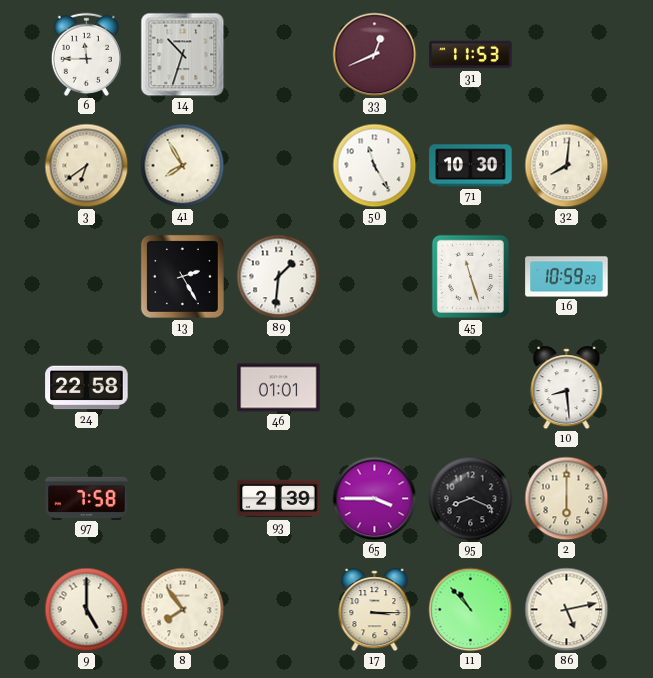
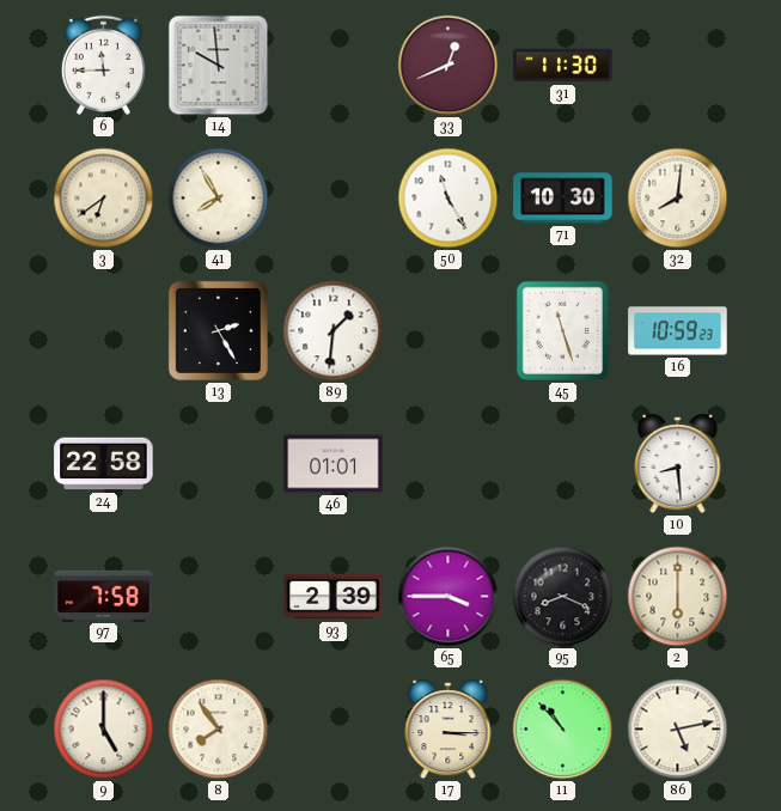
14: 10:33 -> 9:59
31: 11:53 -> 11:30
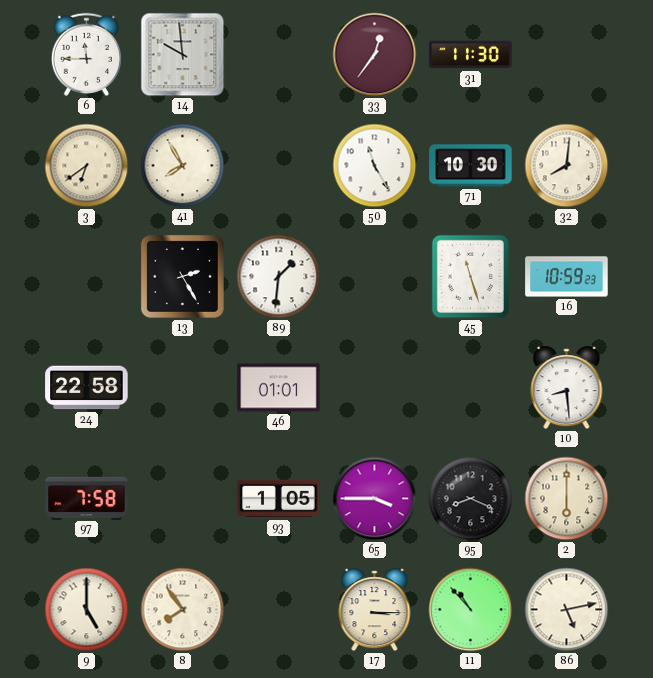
33: 12:41 -> 12:36
93: 2:39 -> 1:05
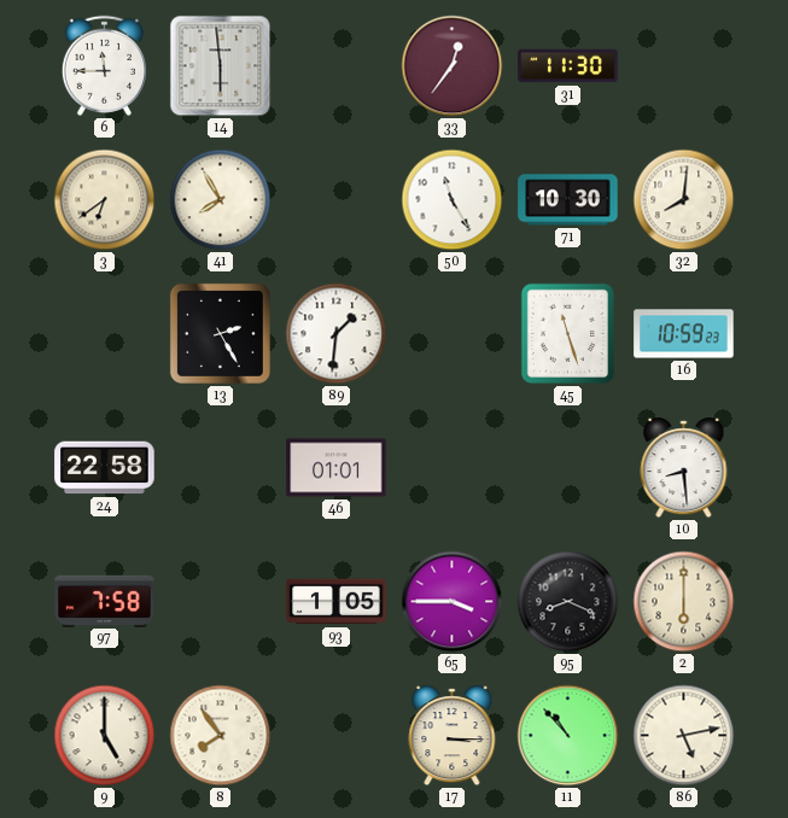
14: 9:59 -> 5:59
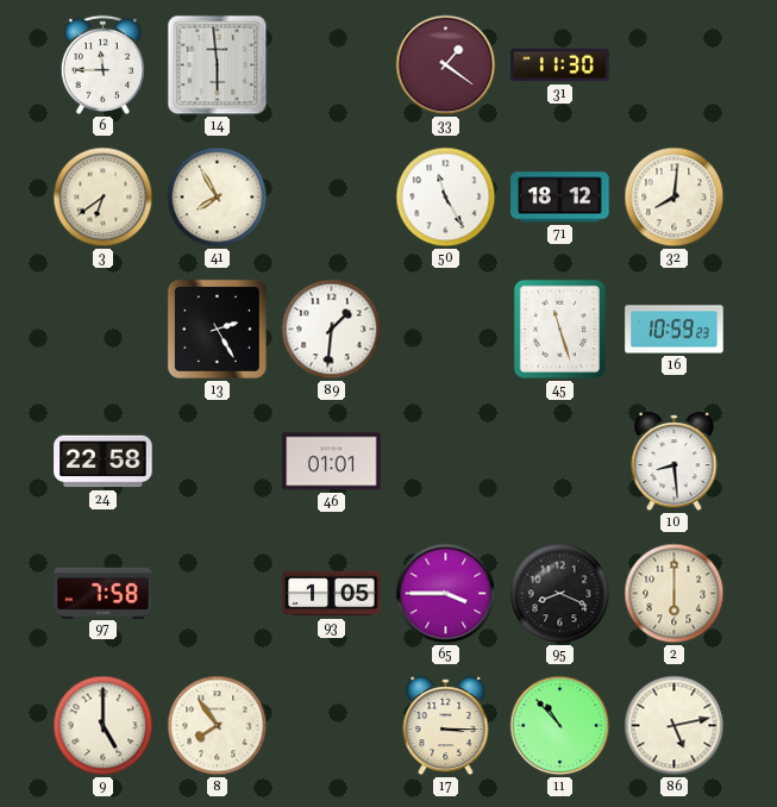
33: 12:36 -> 1:21
71: 10:30 -> 18:12
